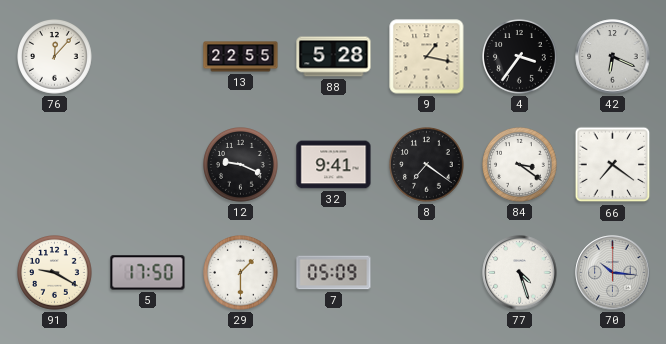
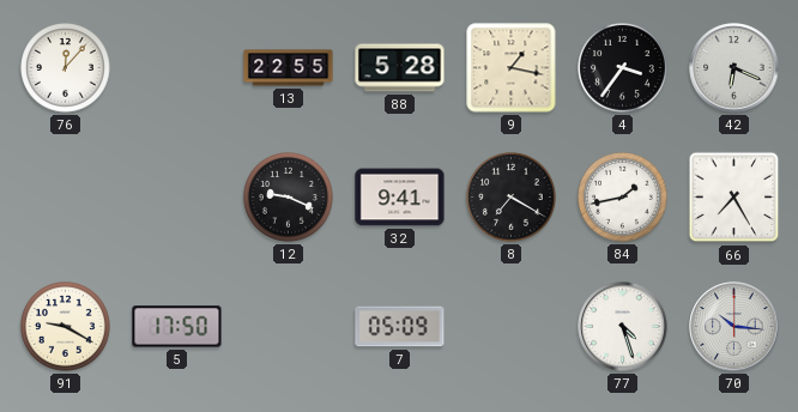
8: 7:21 -> 7:20
84: 3:21 -> 1:43
66: 7:21 -> 7:25
29: 1:30 -> none
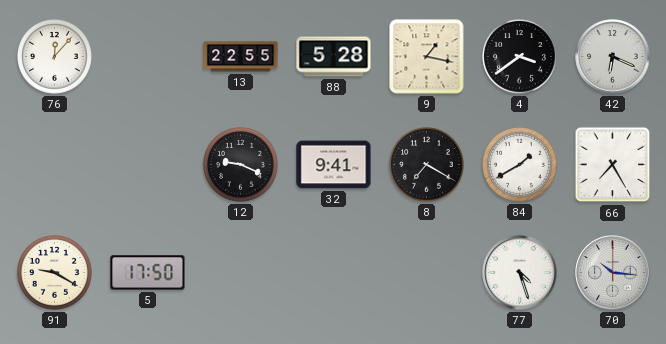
4: 3:36 -> 3:39
84: 1:43 -> 1:40
7: 05:09 -> none
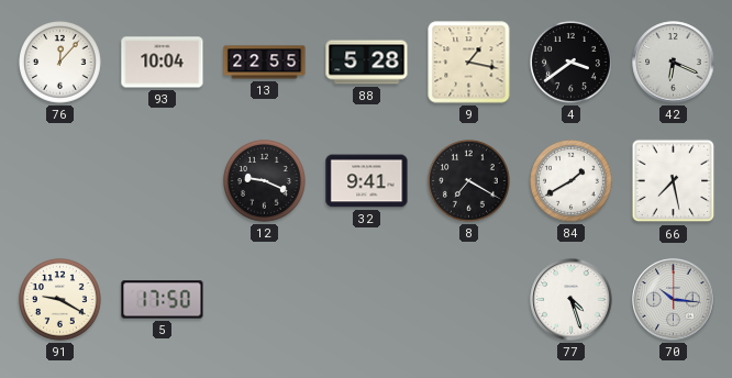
93: none -> 10:04
66: 7:25 -> 7:28
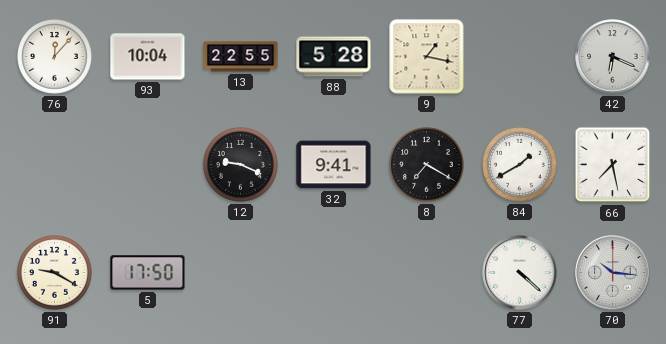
4: 3:39 -> none
77: 4:27 -> 4:22
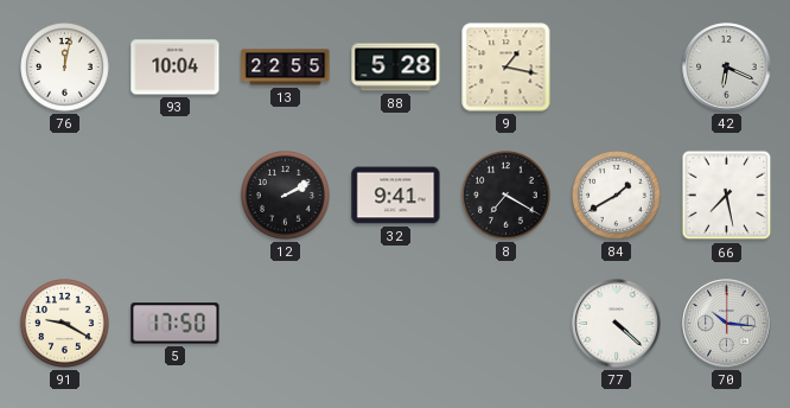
76: 12:07 -> 12:02
12: 9:19 -> 2:10
